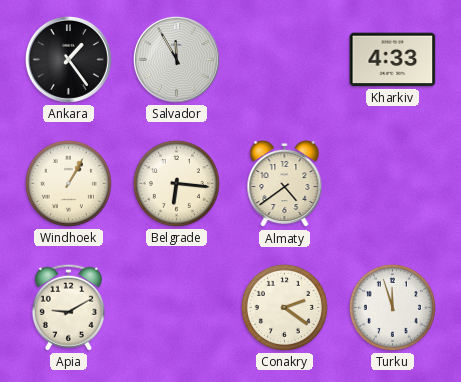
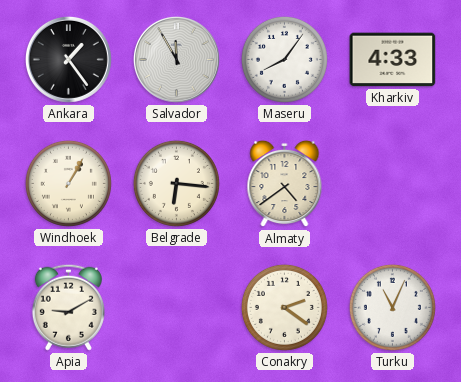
Maseru: none -> 8:06
Turku: 11:57 -> 11:04
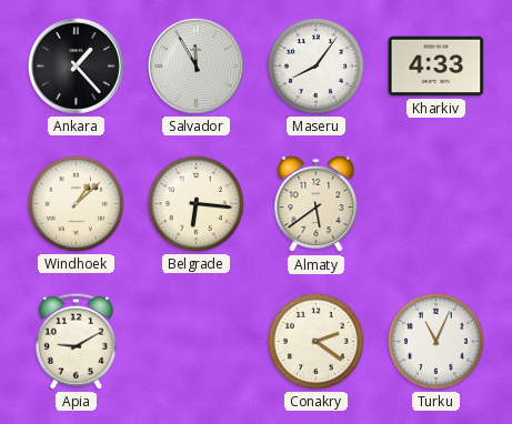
Ankara: 1:24 -> 1:23
Windhoek: 1:05 -> 1:08
Almaty: 4:39 -> 5:39
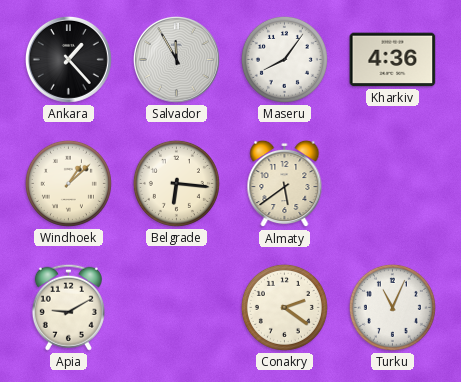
Kharkiv: 4:33 -> 4:36
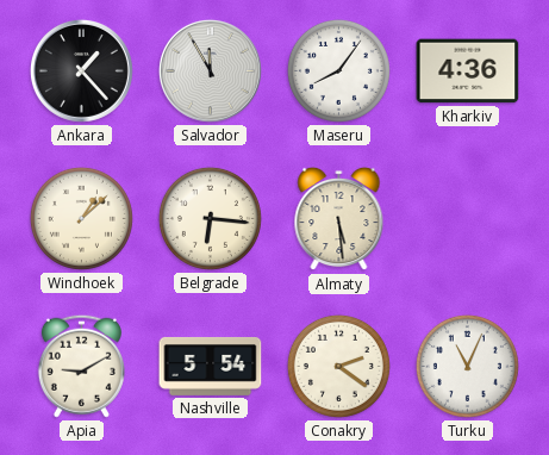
Almaty: 5:39 -> 5:29
Nashville: none -> 5:54
